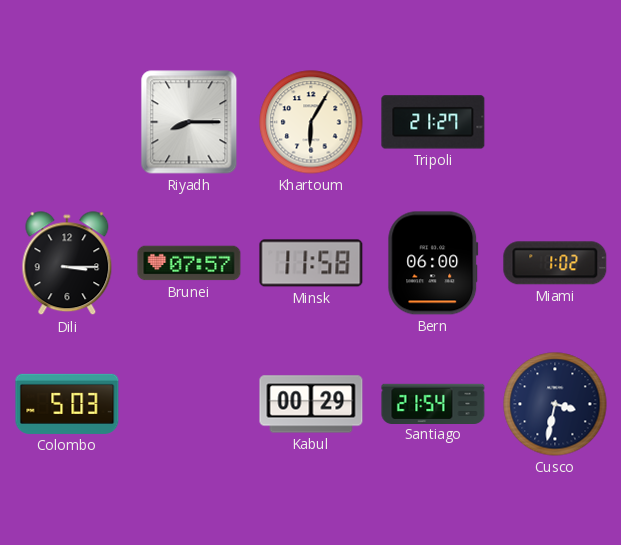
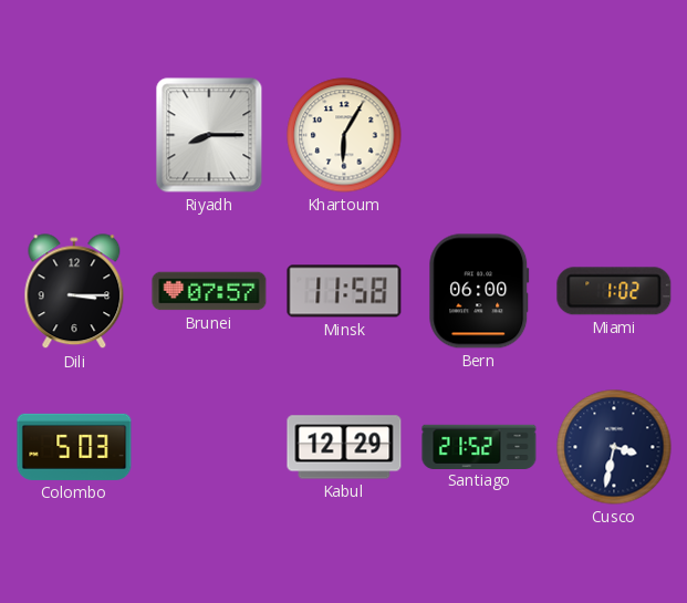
Tripoli: 21:27 -> none
Kabul: 00:29 -> 12:29
Santiago: 21:54 -> 21:52
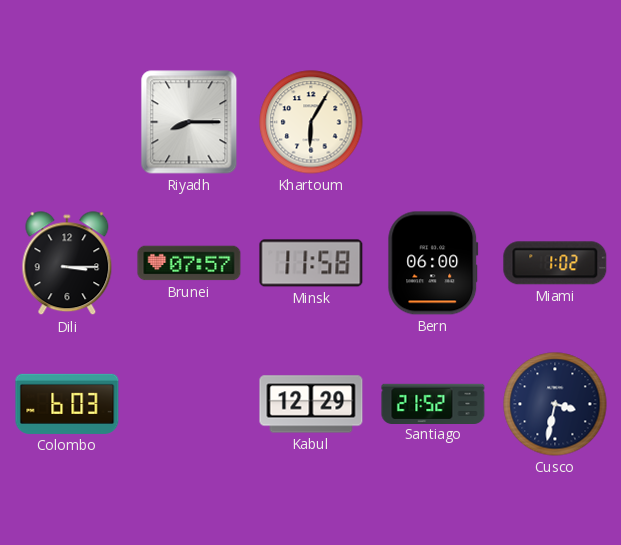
Colombo: 5:03 -> 6:03
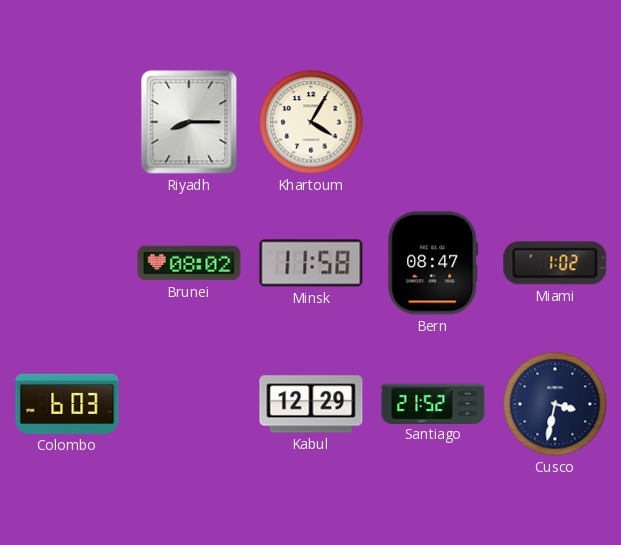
Khartoum: 6:05 -> 4:05
Dili: 3:15 -> none
Brunei: 07:57 -> 08:02
Bern: 06:00 -> 08:47
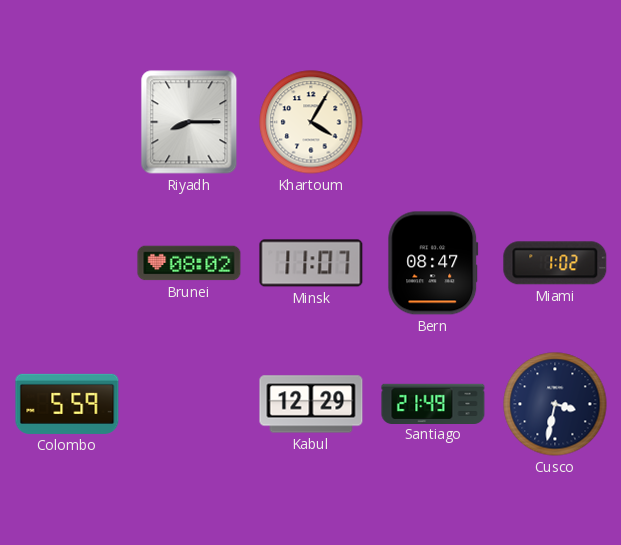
Minsk: 11:58 -> 11:07
Colombo: 6:03 -> 5:59
Santiago: 21:52 -> 21:49
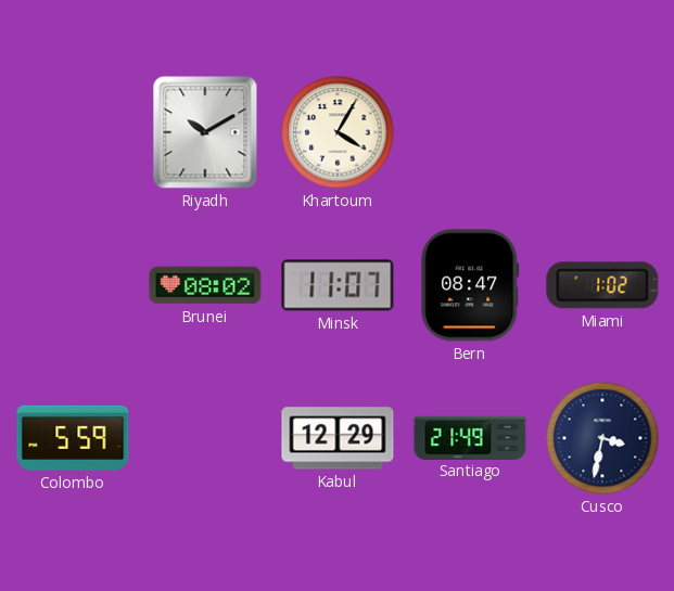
Riyadh: 8:15 -> 10:10
